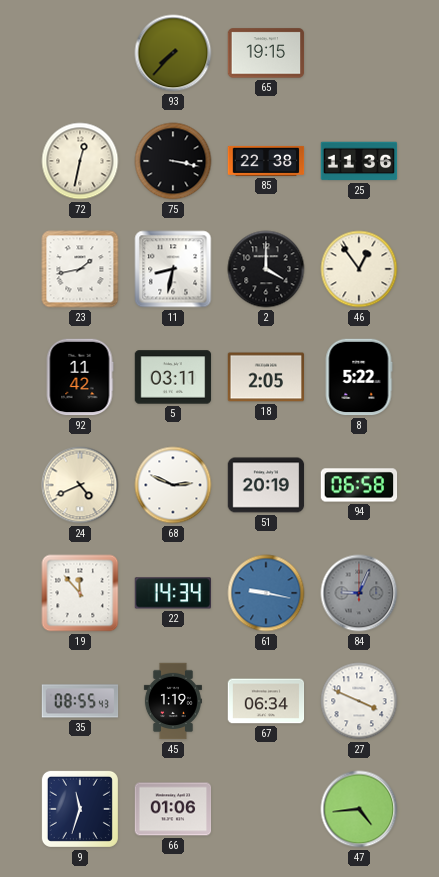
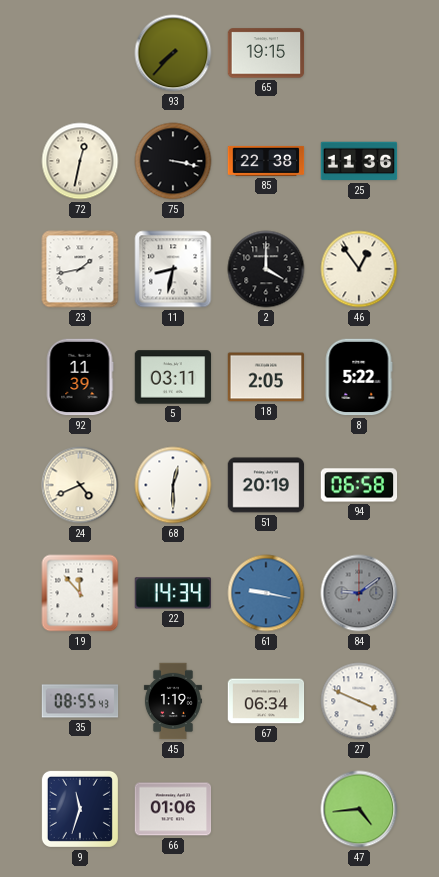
92: 11:42 -> 11:39
68: 2:49 -> 12:30
84: 9:04 -> 9:09
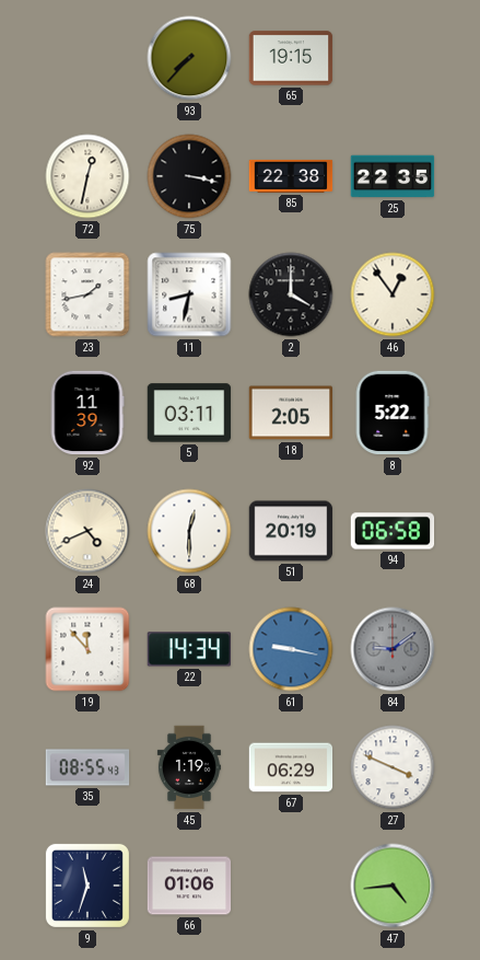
25: 11:36 -> 22:35
67: 06:34 -> 06:29
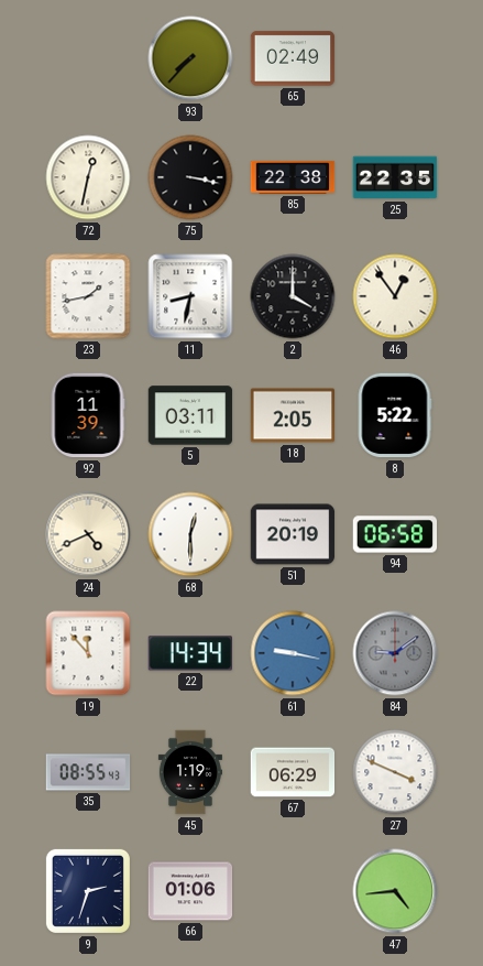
65: 19:15 -> 02:49
9: 11:33 -> 2:33
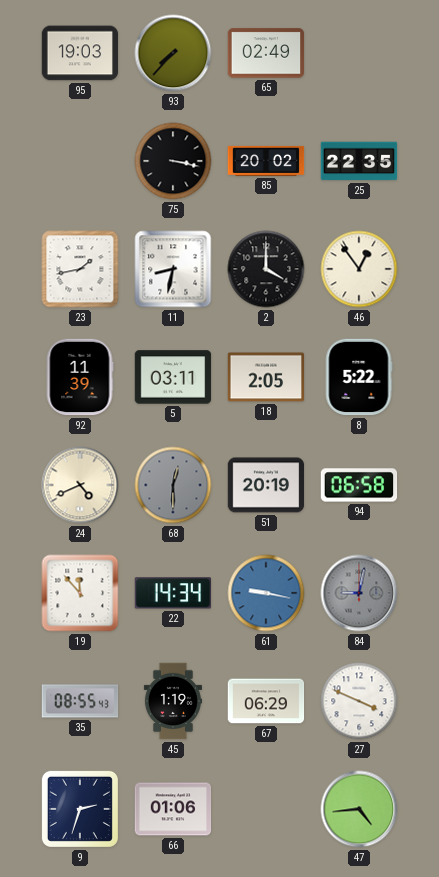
95: none -> 19:03
72: 12:32 -> none
85: 22:38 -> 20:02
68 dial: white -> grey
84: 9:09 -> 9:02
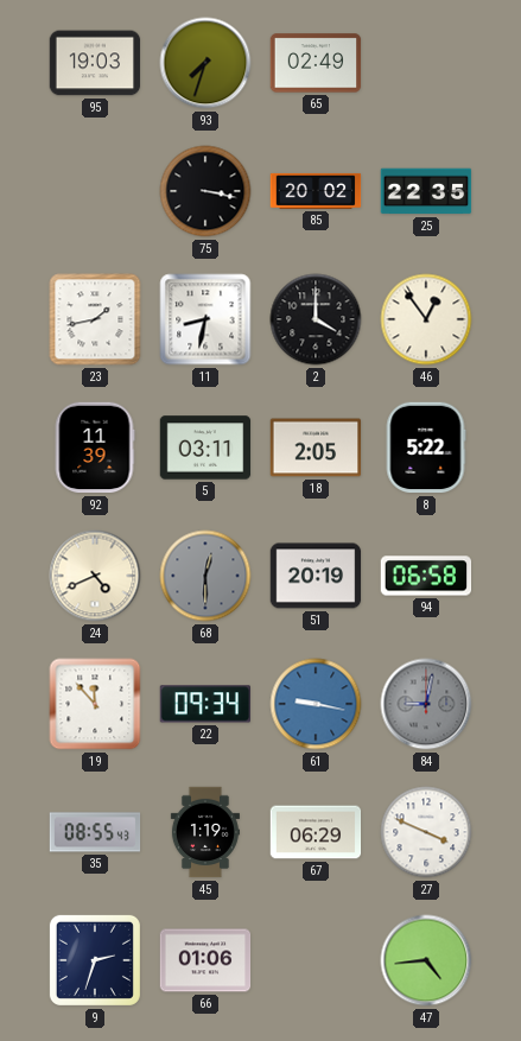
93: 7:37 -> 7:33
22: 14:34 -> 09:34
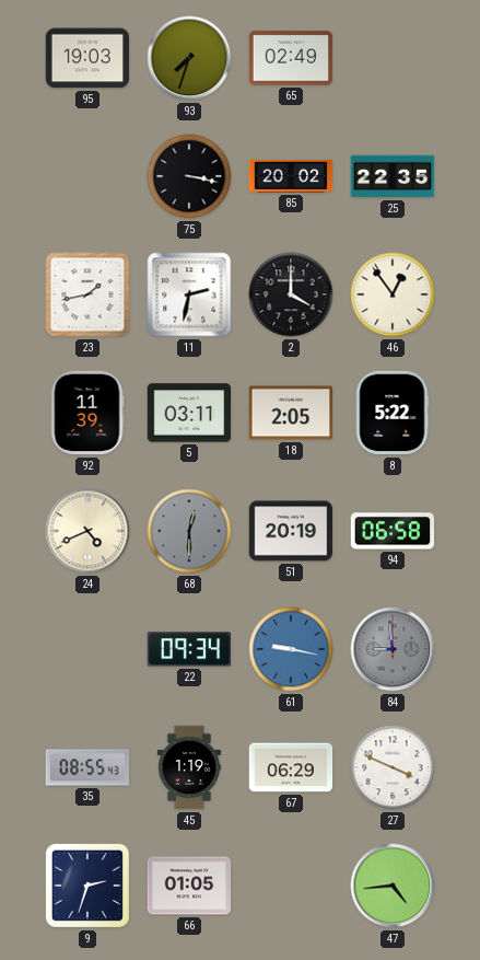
11: 8:32 -> 2:32
19: 11:53 -> none
84: 9:02 -> 8:59
66: 01:06 -> 01:05
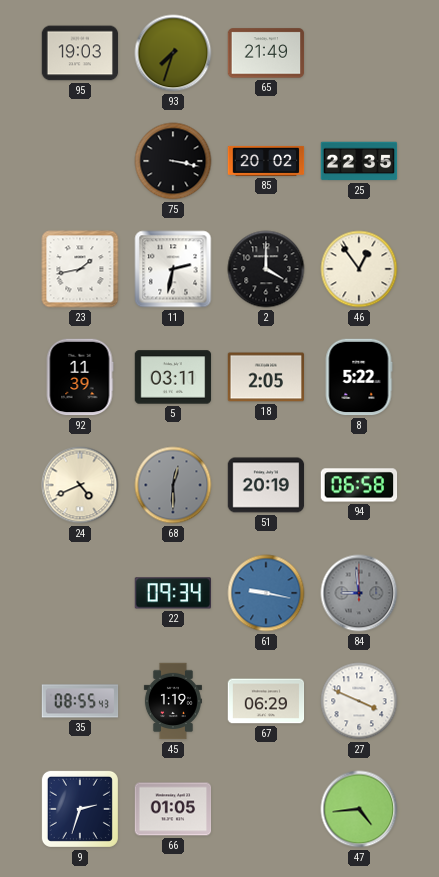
65: 02:49 -> 21:49
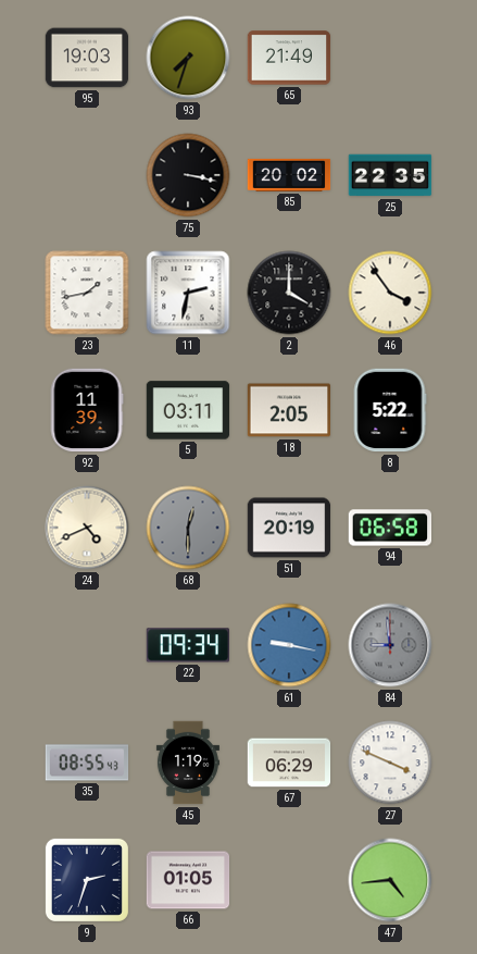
46: 12:54 -> 3:54
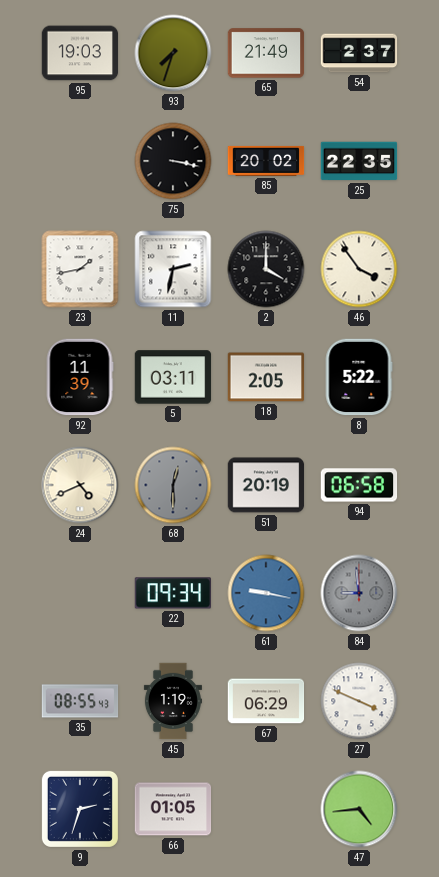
54: none -> 2:37
